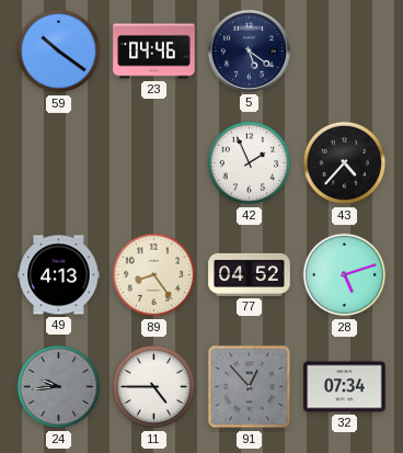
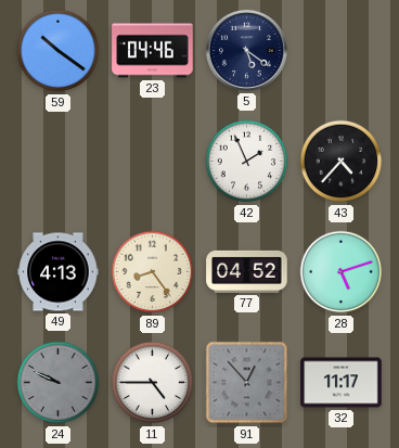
24: 9:44 -> 9:49
32: 07:34 -> 11:17
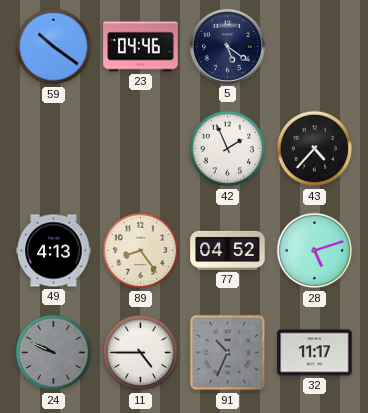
91: 12:53 -> 10:34
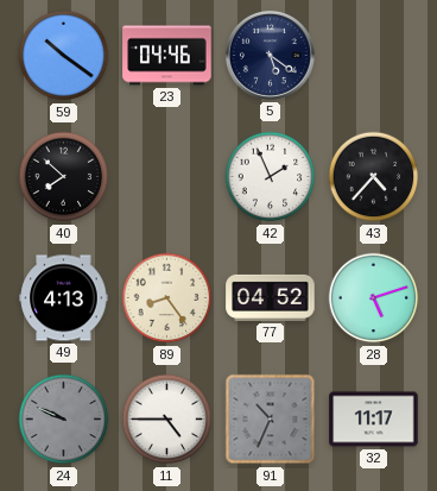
40: none -> 7:52
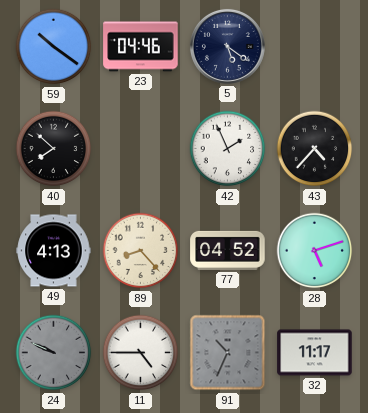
89: 8:24 -> 8:23
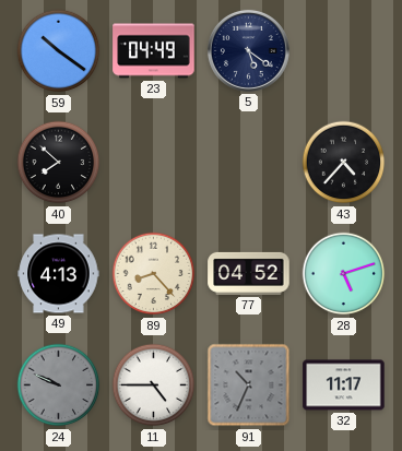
23: 04:46 -> 04:49
42: 1:56 -> none
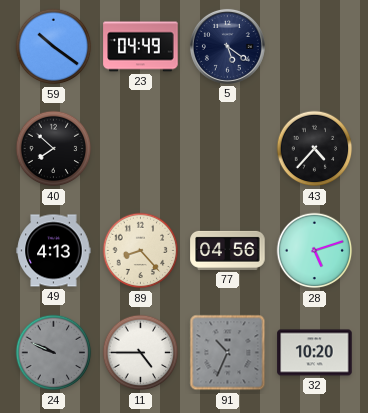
77: 04:52 -> 04:56
32: 11:17 -> 10:20
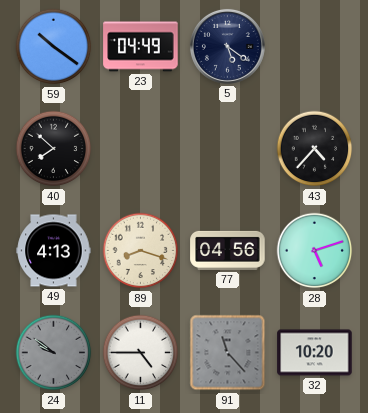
89: 8:23 -> 8:18
24: 9:49 -> 9:51
91: 10:34 -> 11:23
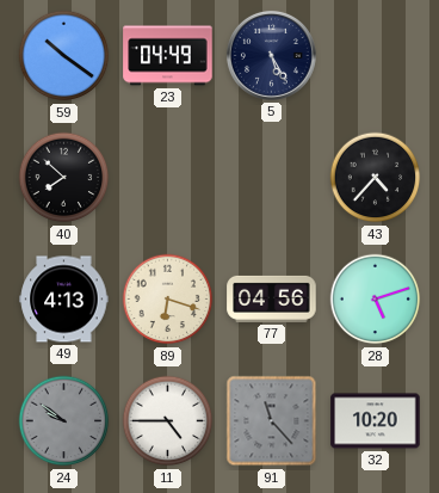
5: 5:21 -> 5:25
89: 8:18 -> 6:18
